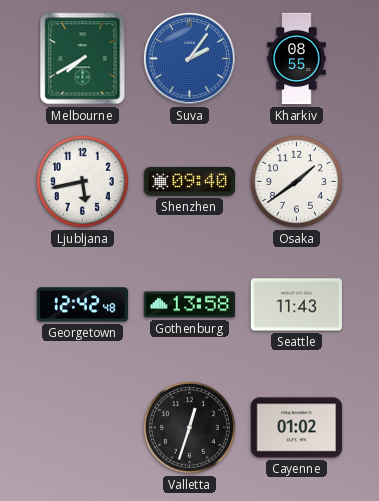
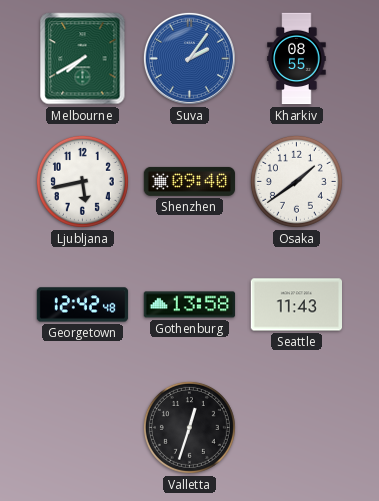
Cayenne: 01:02 -> none
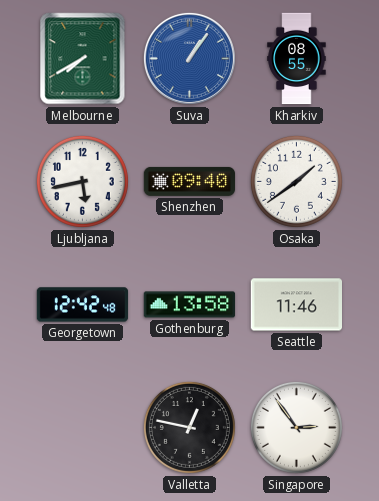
Suva: 2:06 -> 1:06
Seattle: 11:43 -> 11:46
Valletta: 12:33 -> 12:47
Singapore: none -> 2:54
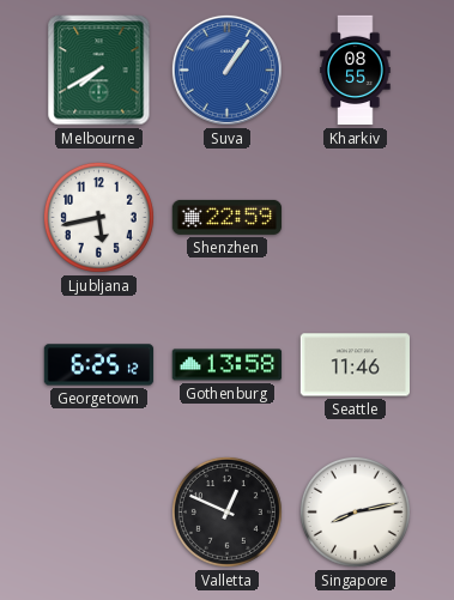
Shenzhen: 09:40 -> 22:59
Osaka: 1:39 -> none
Georgetown: 12:42 -> 6:25
Valletta: 12:47 -> 12:49
Singapore: 2:54 -> 8:13
